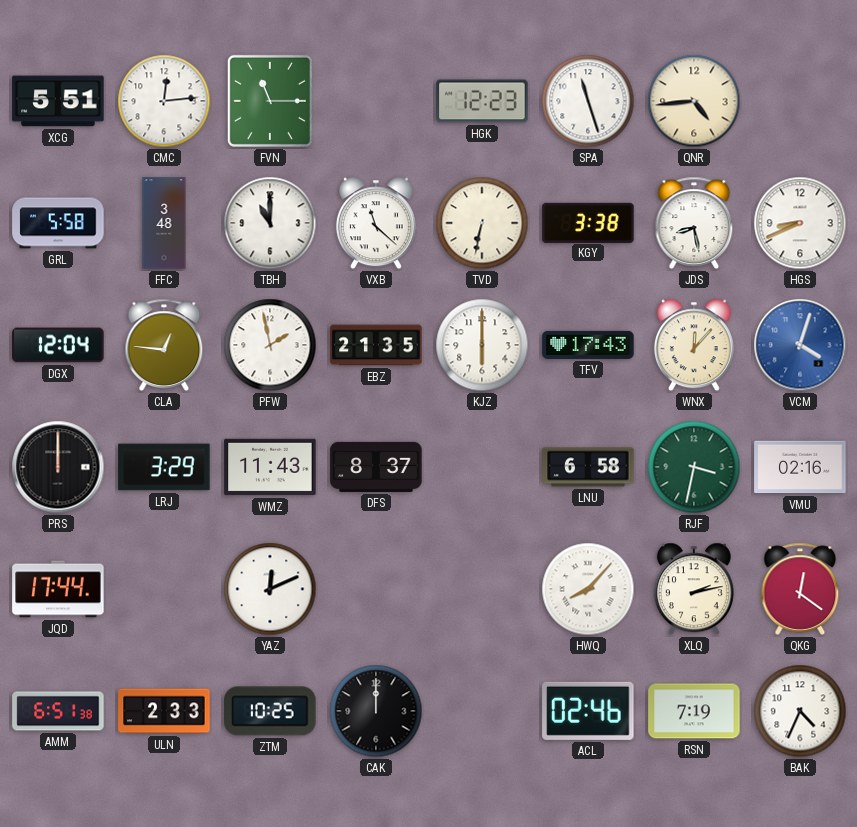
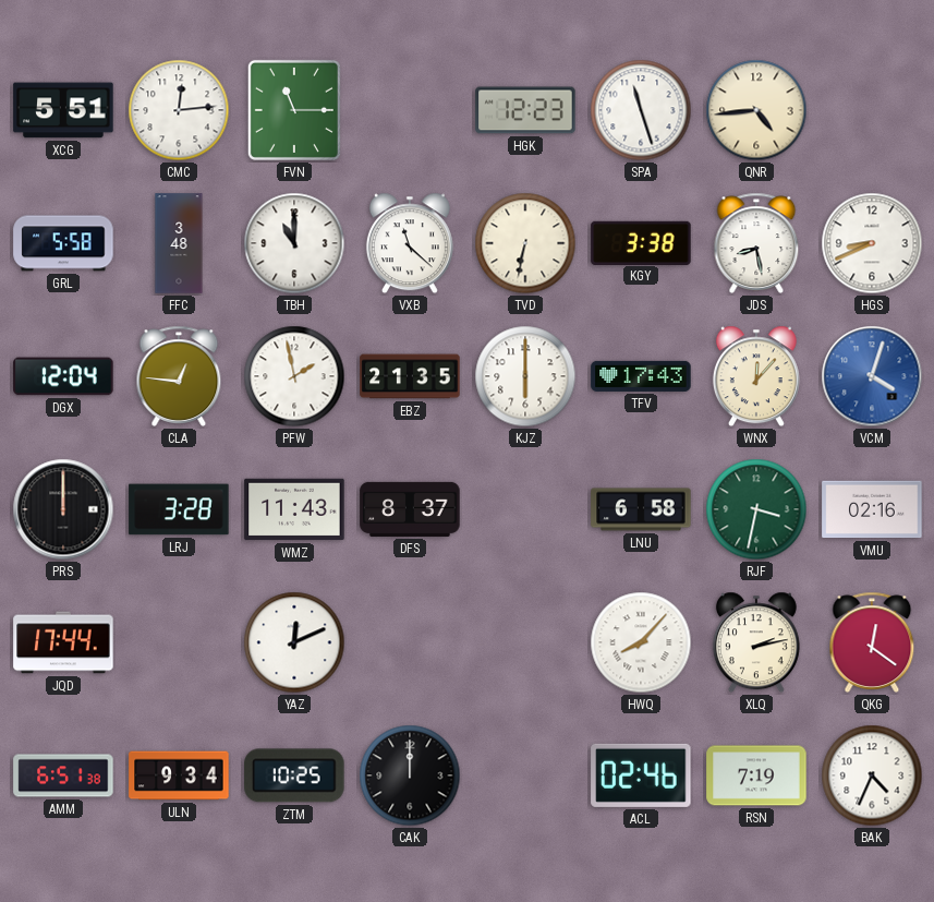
LRJ: 3:29 -> 3:28
ULN: 2:33 -> 9:34
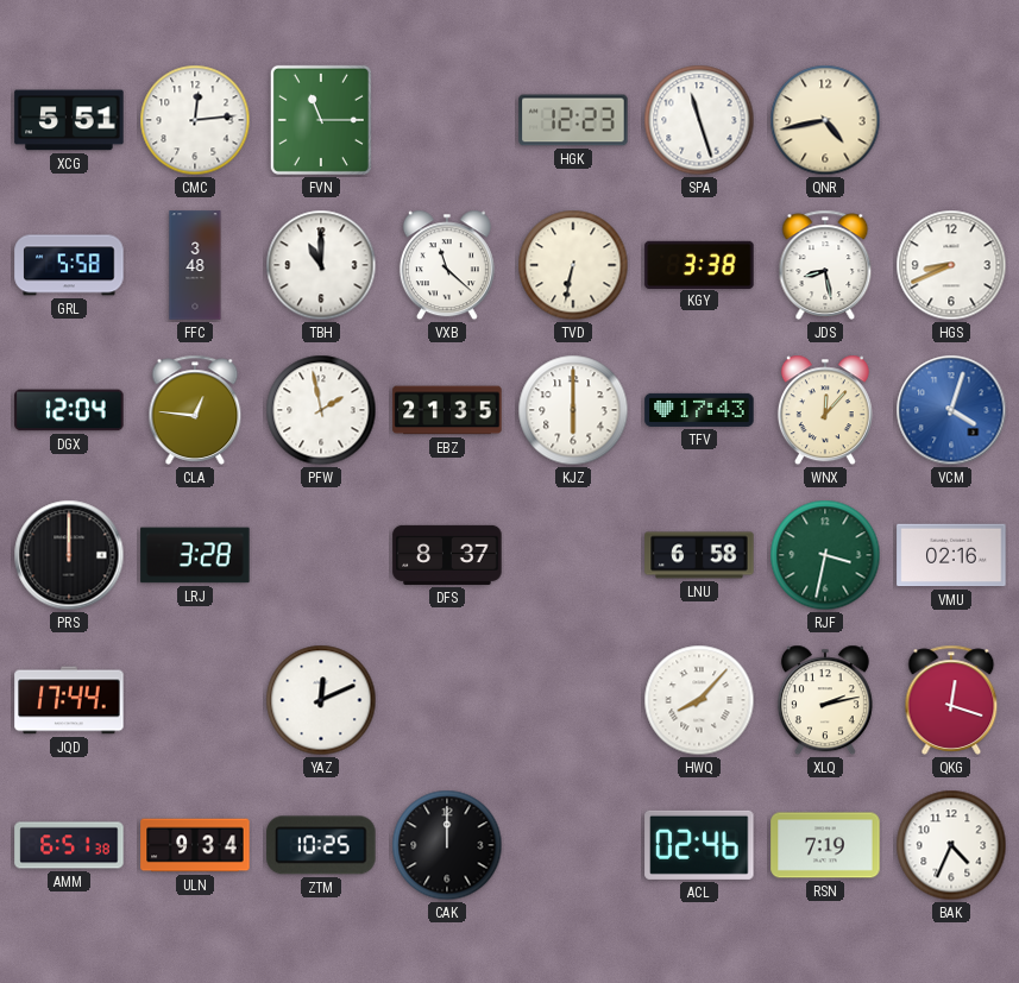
QNR: 4:44 -> 4:43
WMZ: 11:43 -> none
QKG: 12:21 -> 12:18
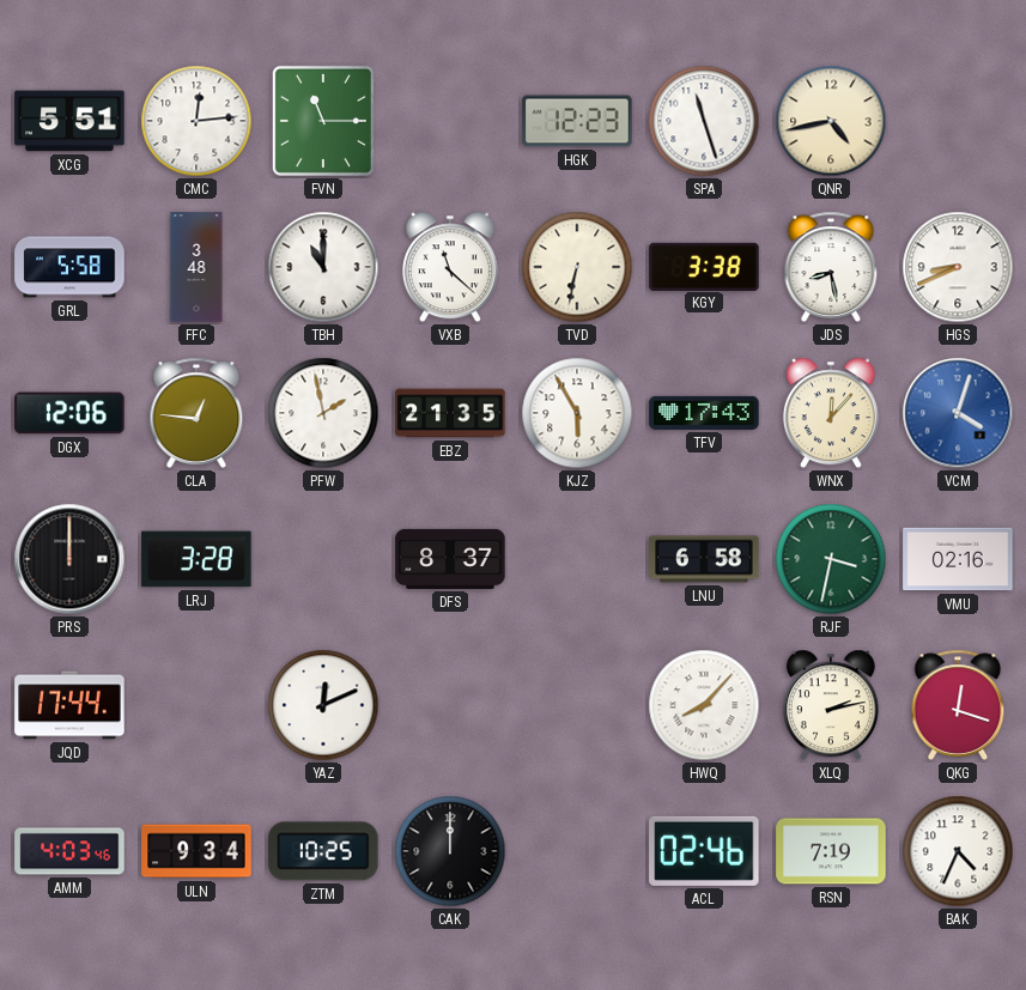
DGX: 12:04 -> 12:06
KJZ: 6:00 -> 5:55
AMM: 6:51 -> 4:03
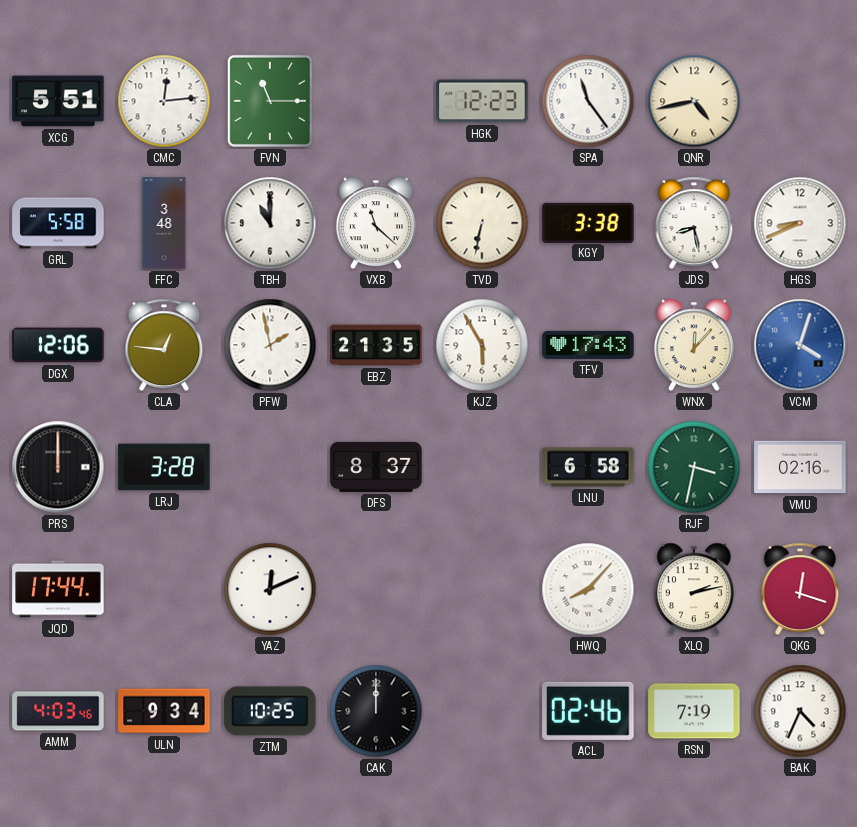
SPA: 11:27 -> 11:24
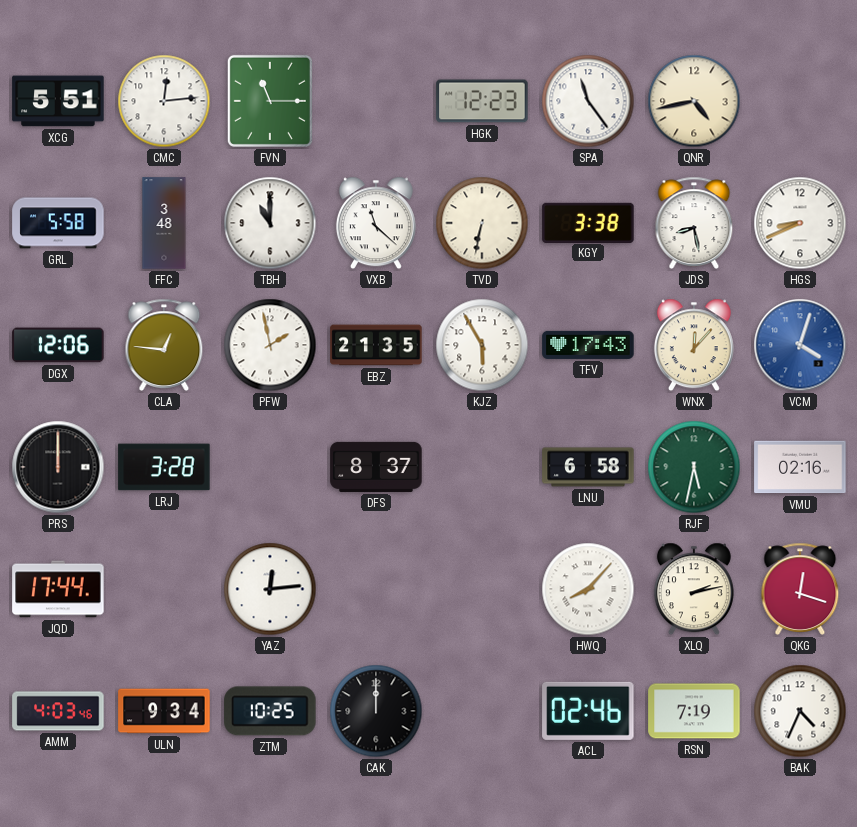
RJF: 3:32 -> 5:32
YAZ: 12:11 -> 12:14
